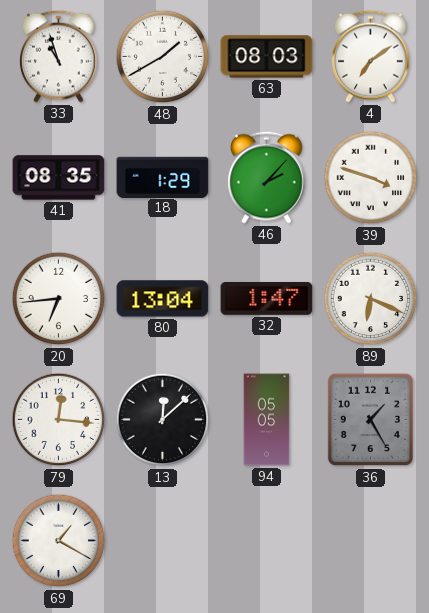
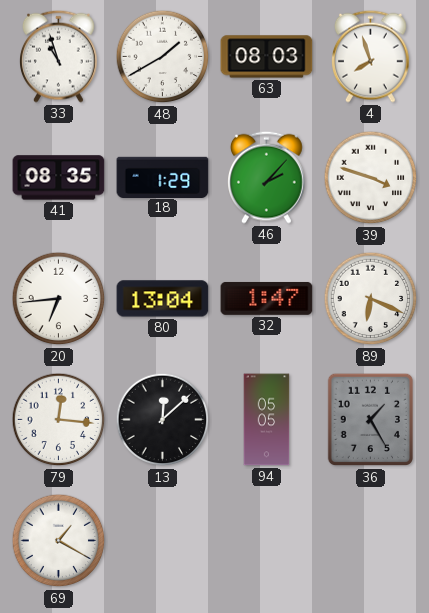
4: 7:09 -> 7:57
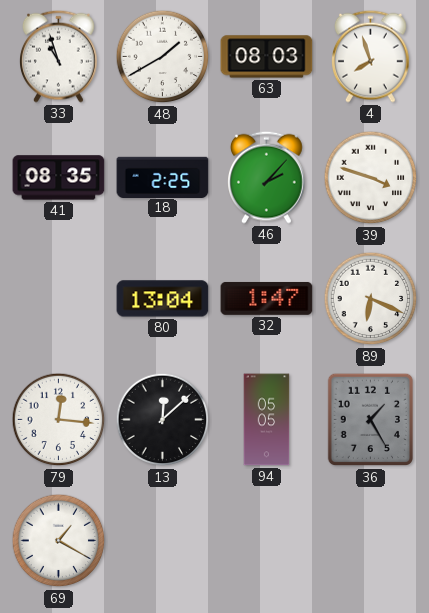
18: 1:29 -> 2:25
20: 6:44 -> none
